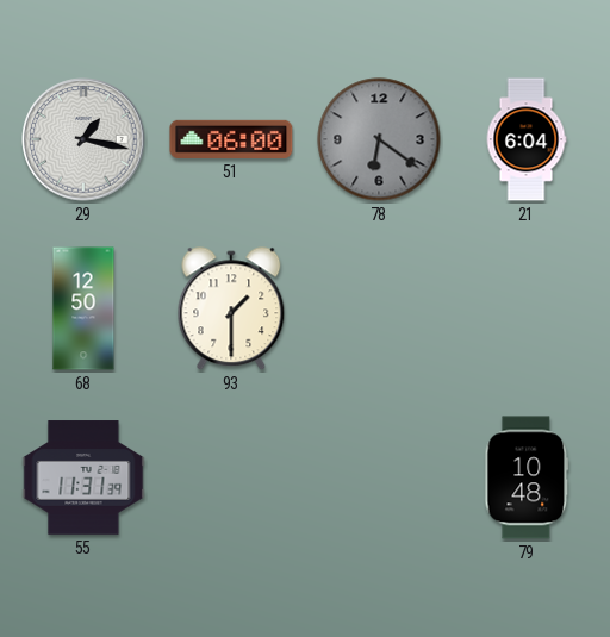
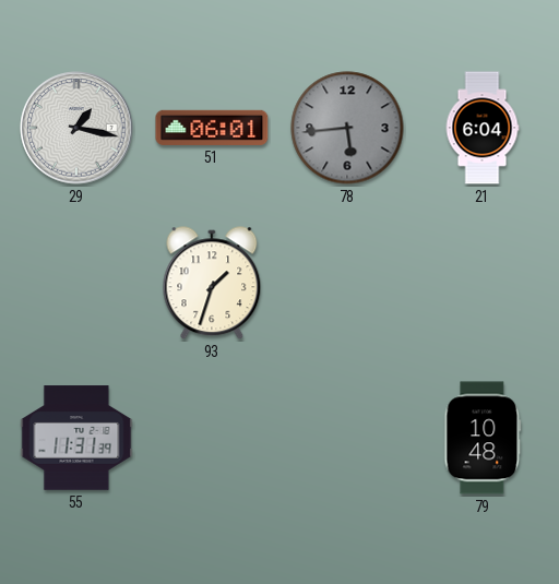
51: 06:00 -> 06:01
78: 6:21 -> 5:44
68: 12:50 -> none
93: 1:30 -> 1:33
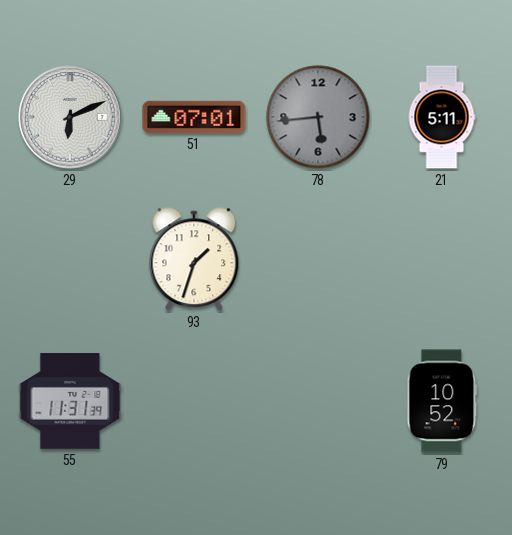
29: 1:17 -> 6:11
51: 06:01 -> 07:01
21: 6:04 -> 5:11
79: 10:48 -> 10:52
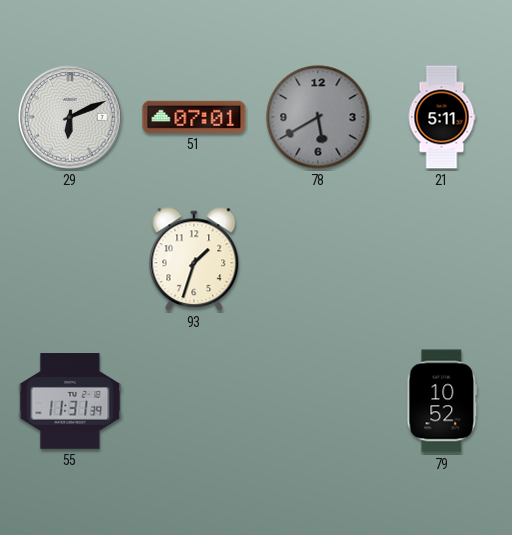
78: 5:44 -> 5:40
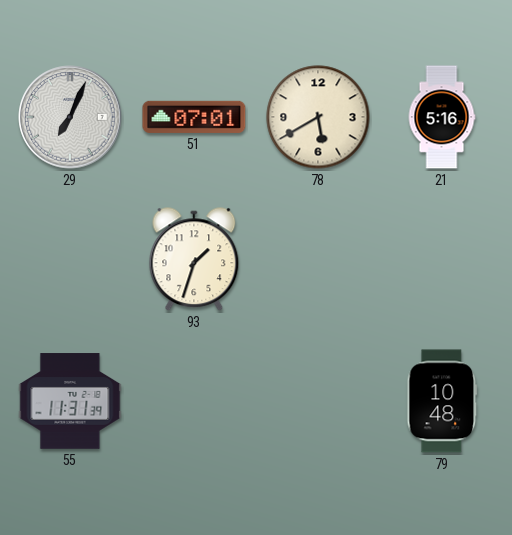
29: 6:11 -> 7:04
78 dial: grey -> cream
21: 5:11 -> 5:16
79: 10:52 -> 10:48
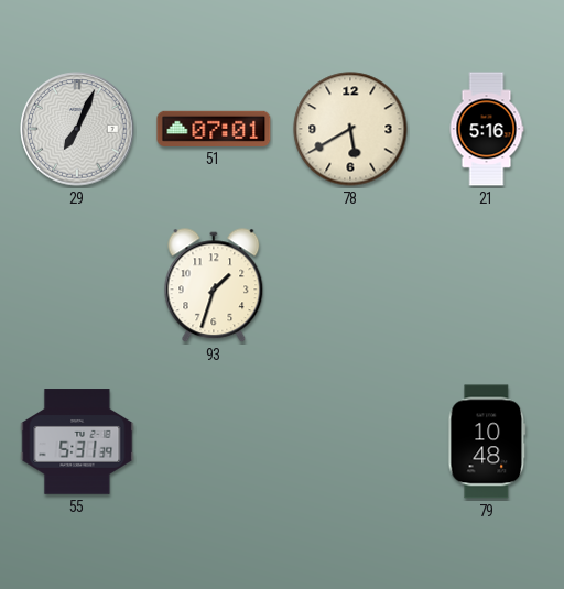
55: 11:31 -> 5:31
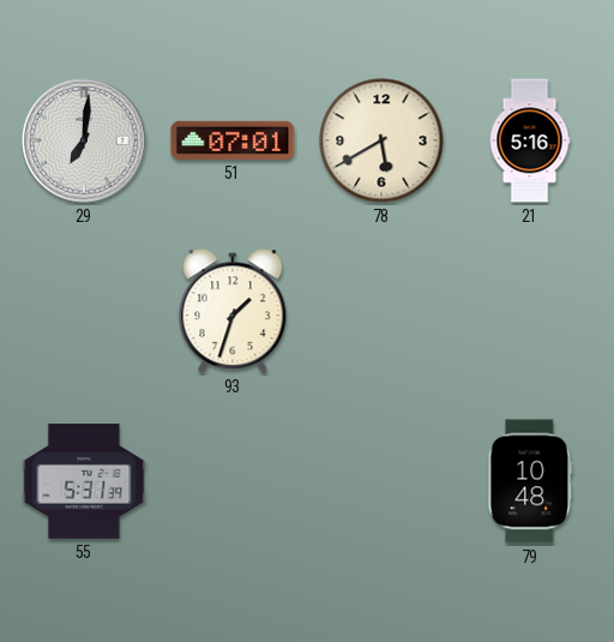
29: 7:04 -> 7:01
